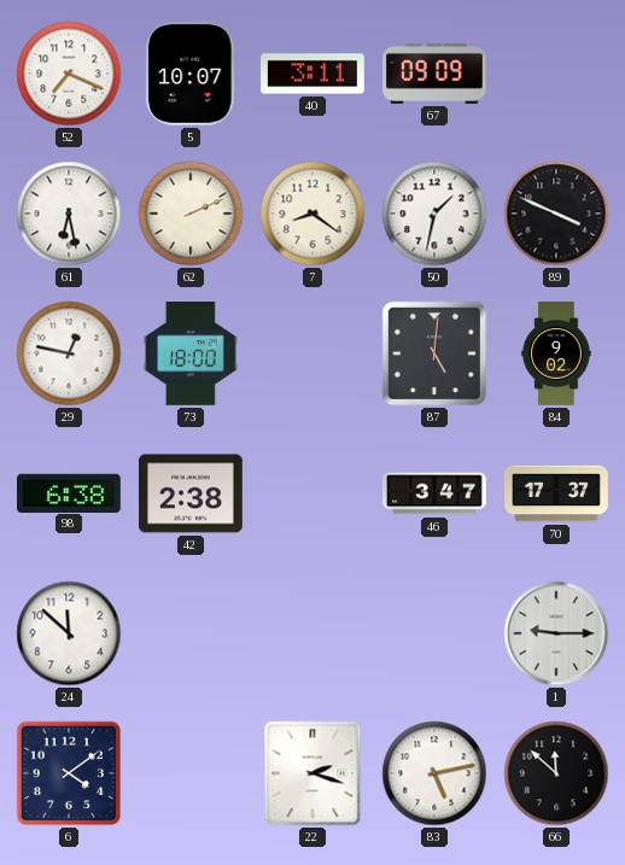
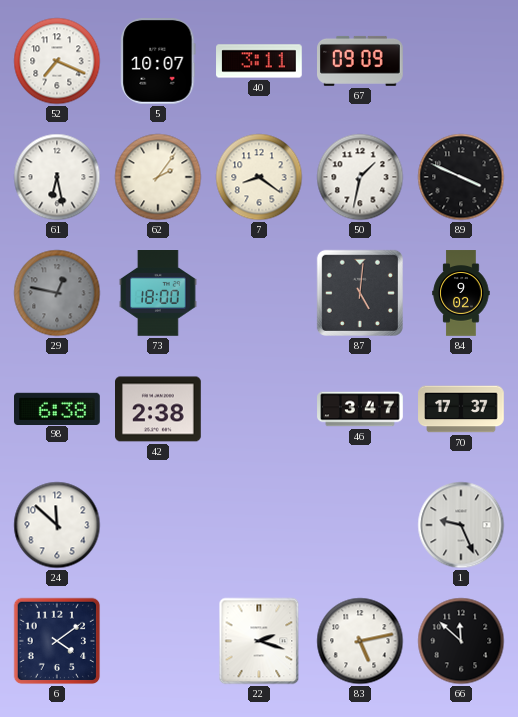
62: 2:11 -> 2:06
29 dial: white -> grey
1: 9:15 -> 9:26
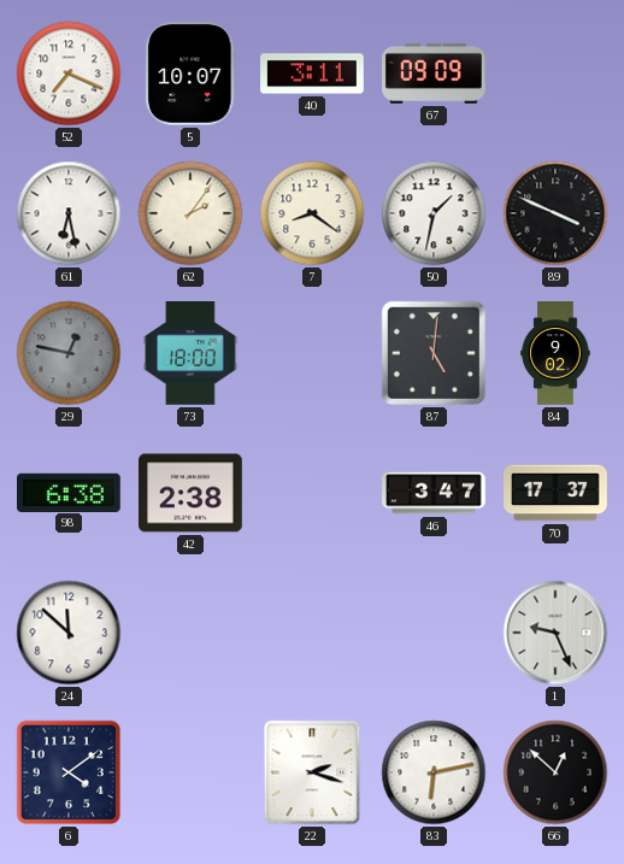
83: 5:13 -> 6:13
66: 11:52 -> 12:52
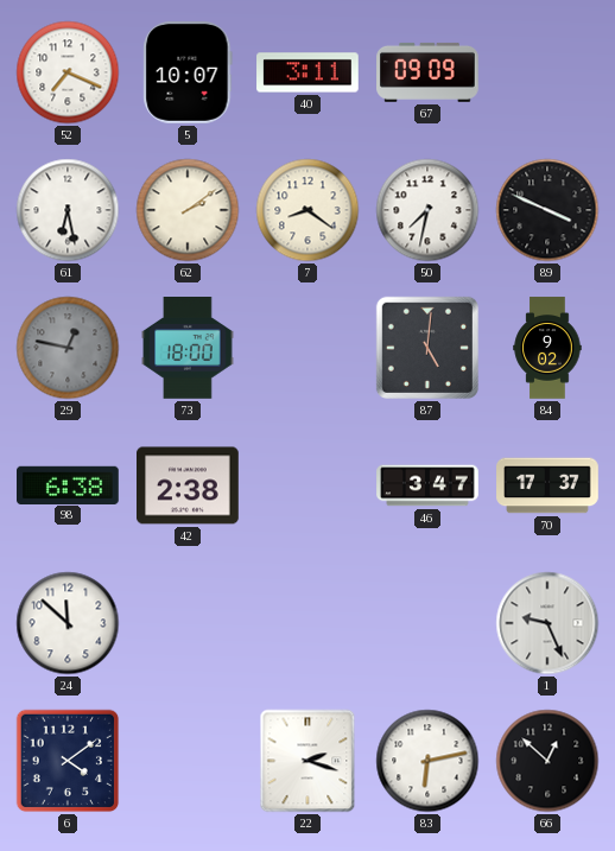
62: 2:06 -> 2:09
50: 1:32 -> 7:32
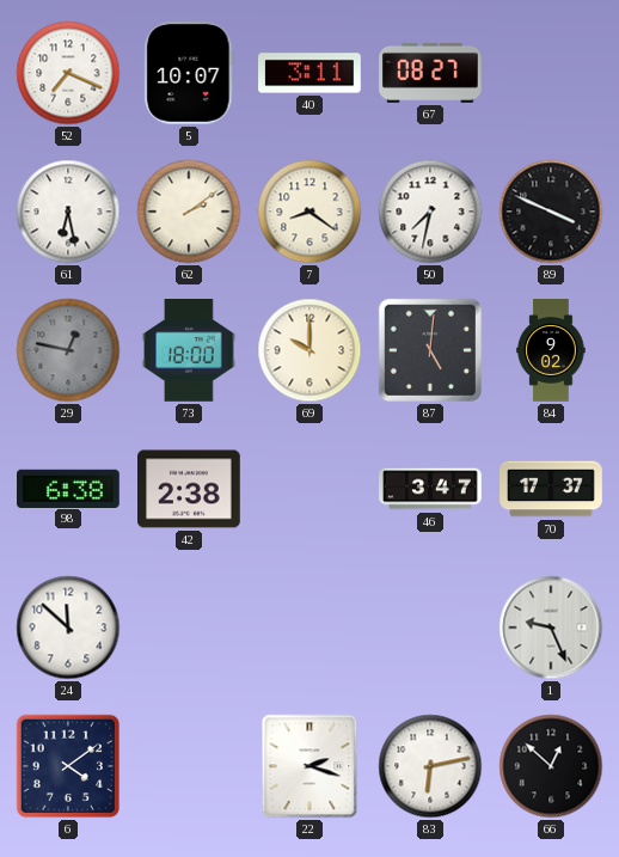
67: 09:09 -> 08:27
69: none -> 10:00
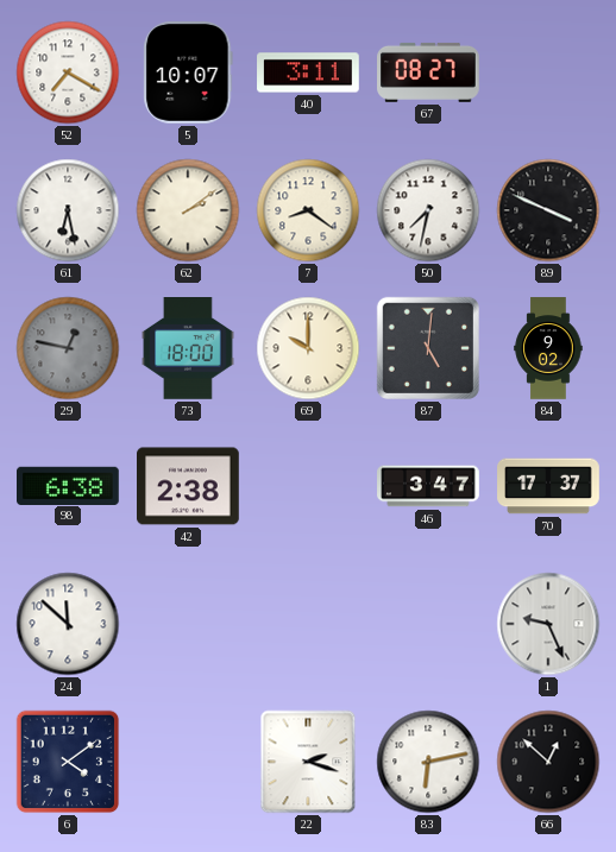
52: 7:19 -> 7:20
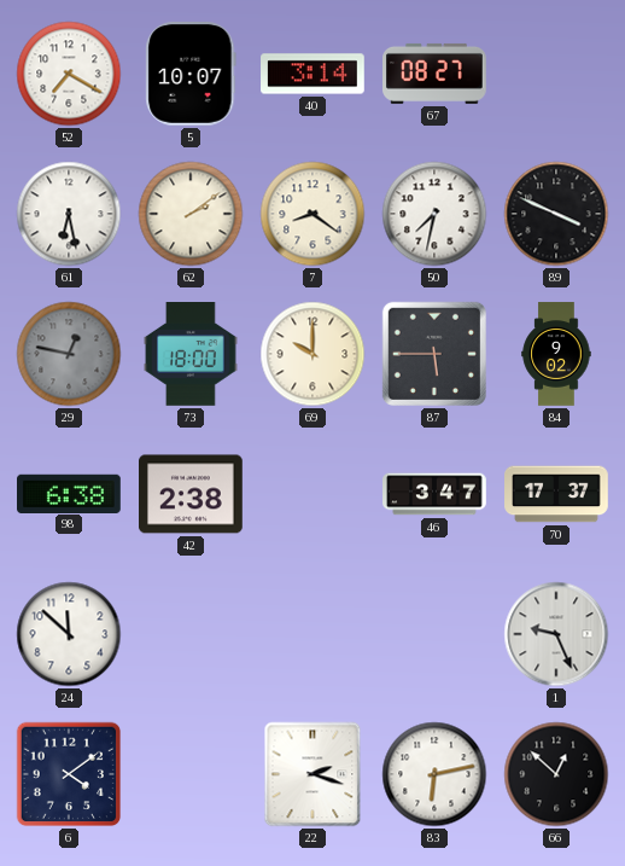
40: 3:11 -> 3:14
87: 5:01 -> 5:45
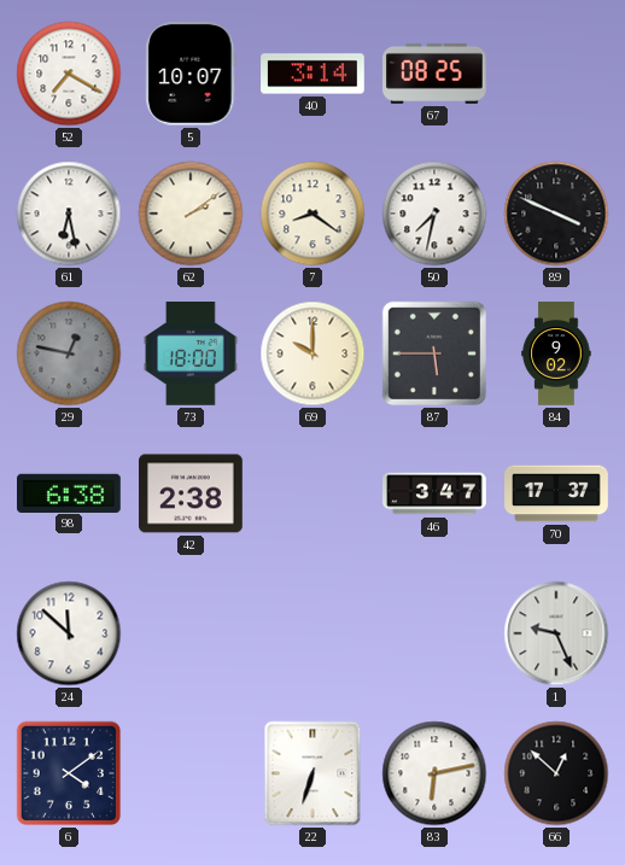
67: 08:27 -> 08:25
22: 2:18 -> 6:33
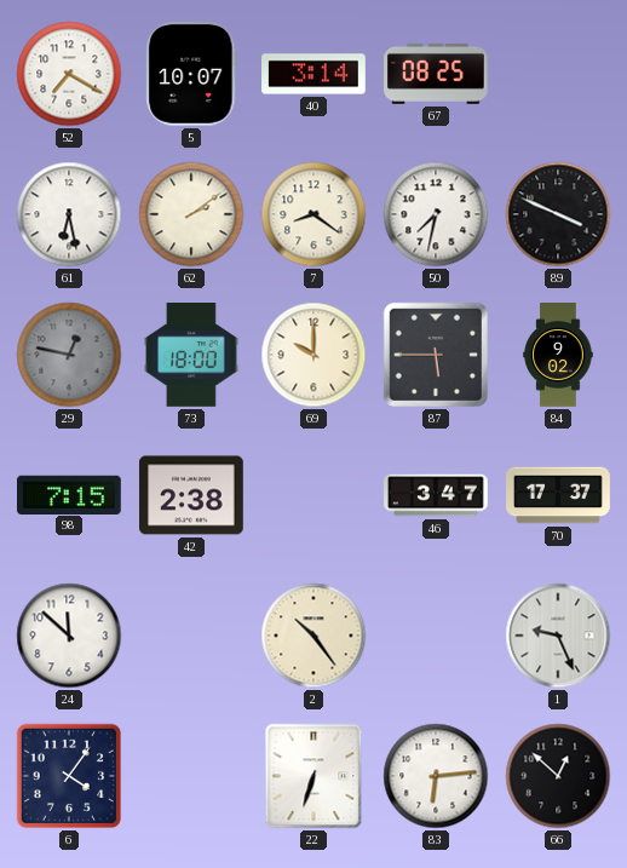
98: 6:38 -> 7:15
2: none -> 10:24
6: 4:09 -> 4:06
83: 6:13 -> 6:14
